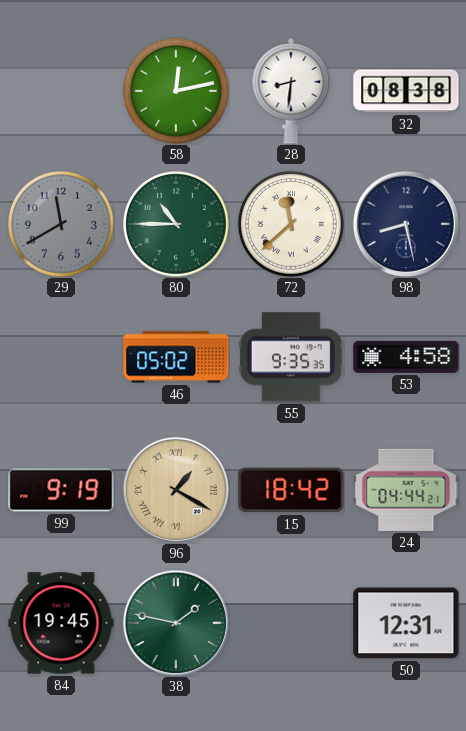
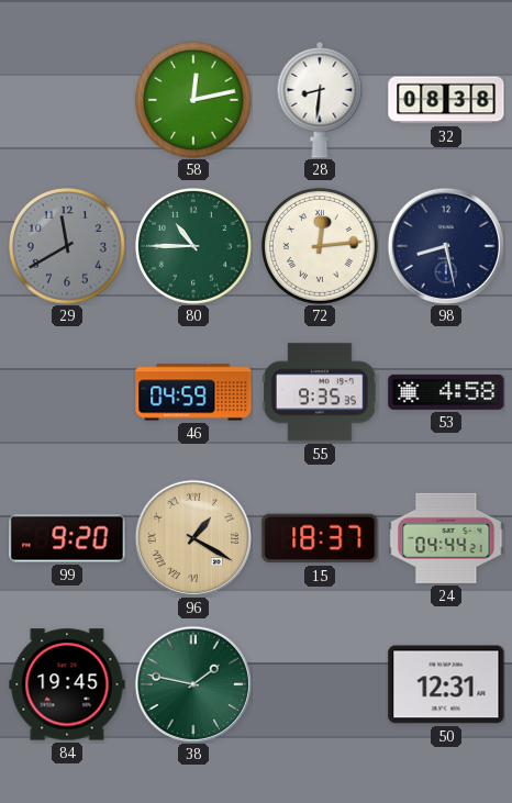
72: 11:38 -> 12:14
46: 05:02 -> 04:59
99: 9:19 -> 9:20
15: 18:42 -> 18:37
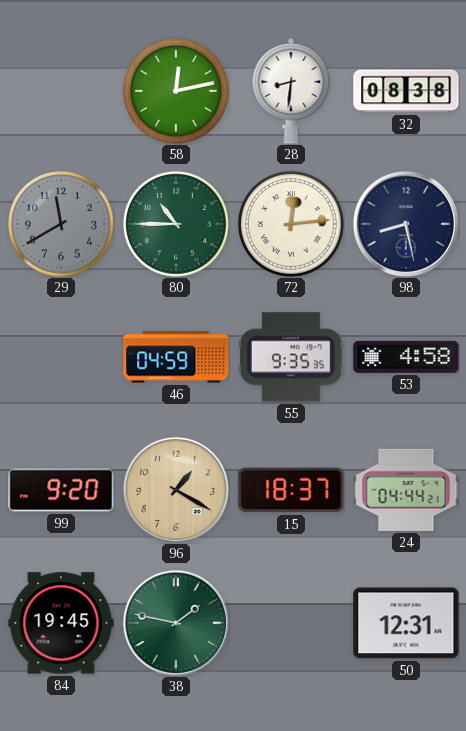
96 numerals: Roman -> Arabic
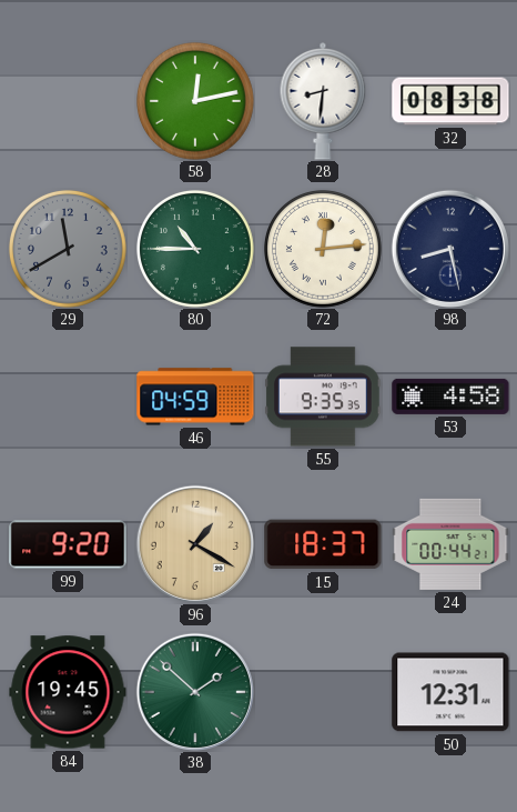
24: 04:44 -> 00:44
38: 1:47 -> 1:52
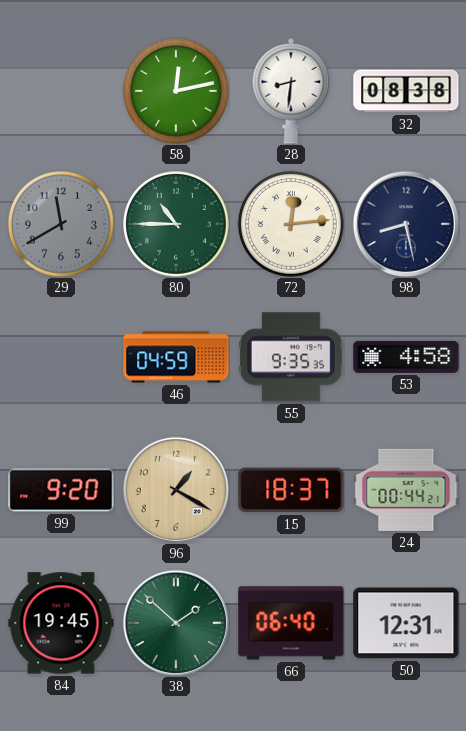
66: none -> 06:40
